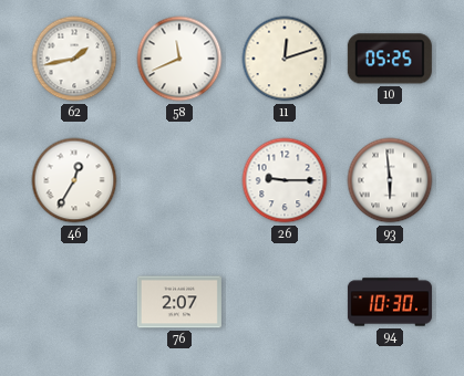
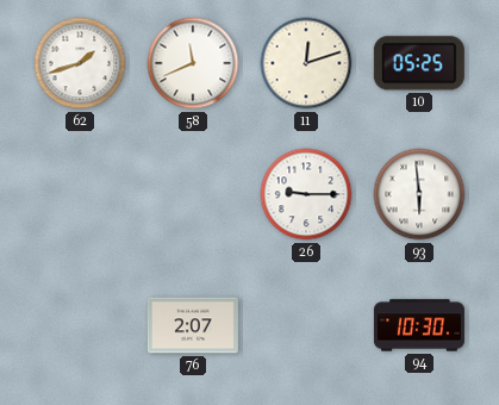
62: 1:43 -> 1:42
46: 12:35 -> none
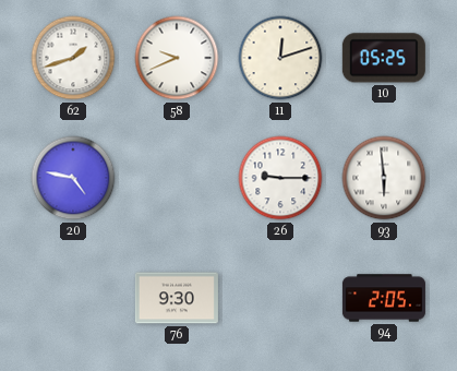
58: 11:41 -> 9:41
20: none -> 4:47
76: 2:07 -> 9:30
94: 10:30 -> 2:05
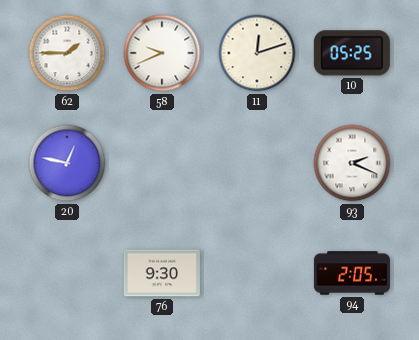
62: 1:42 -> 1:45
20: 4:47 -> 12:47
26: 9:15 -> none
93: 5:59 -> 2:19
